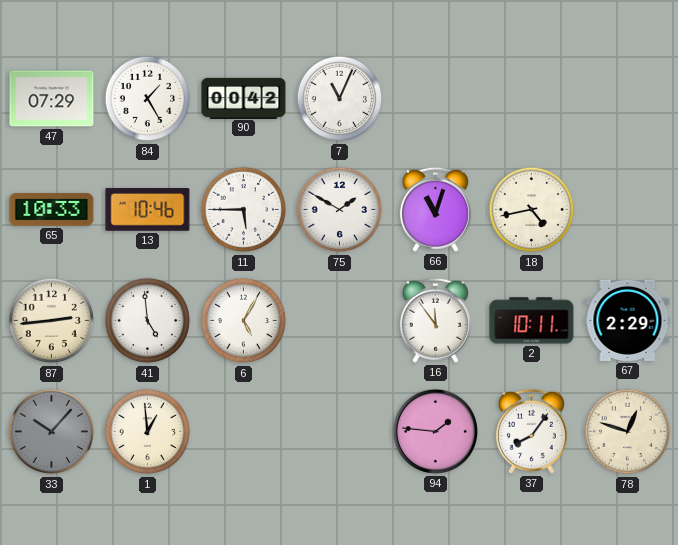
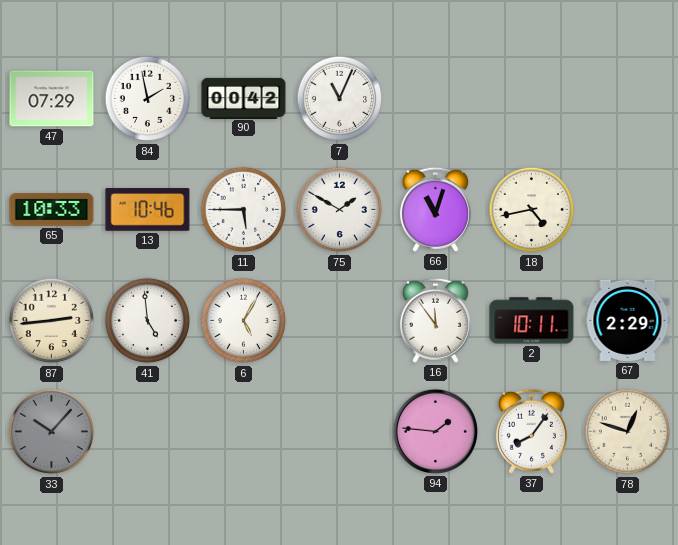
84: 1:25 -> 1:58
1: 12:59 -> none
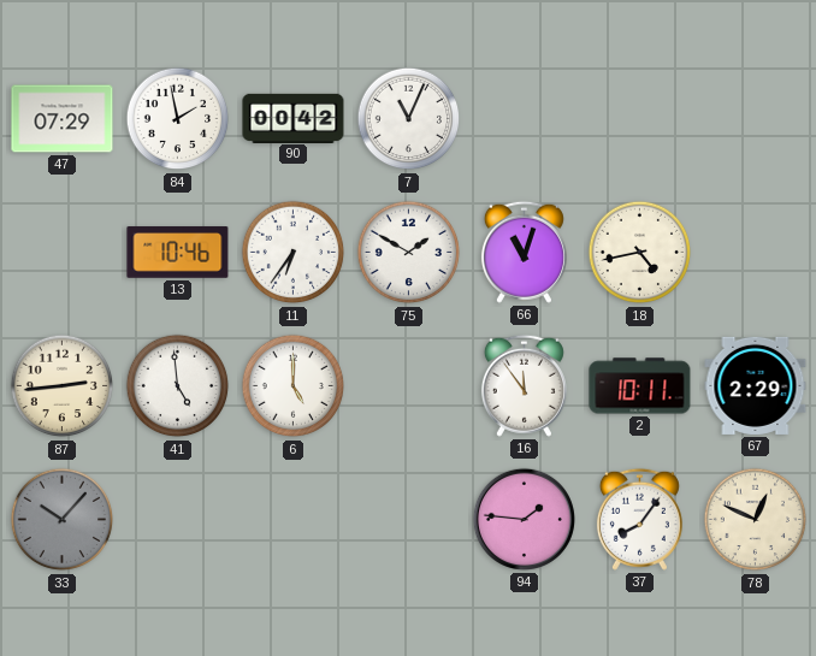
65: 10:33 -> none
11: 5:45 -> 6:36
6: 5:05 -> 5:00
78: 12:48 -> 12:49
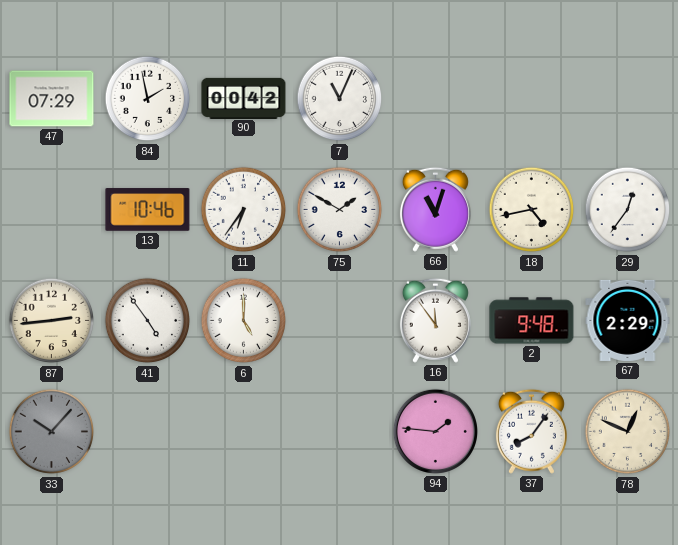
29: none -> 12:36
41: 4:59 -> 4:54
2: 10:11 -> 9:48
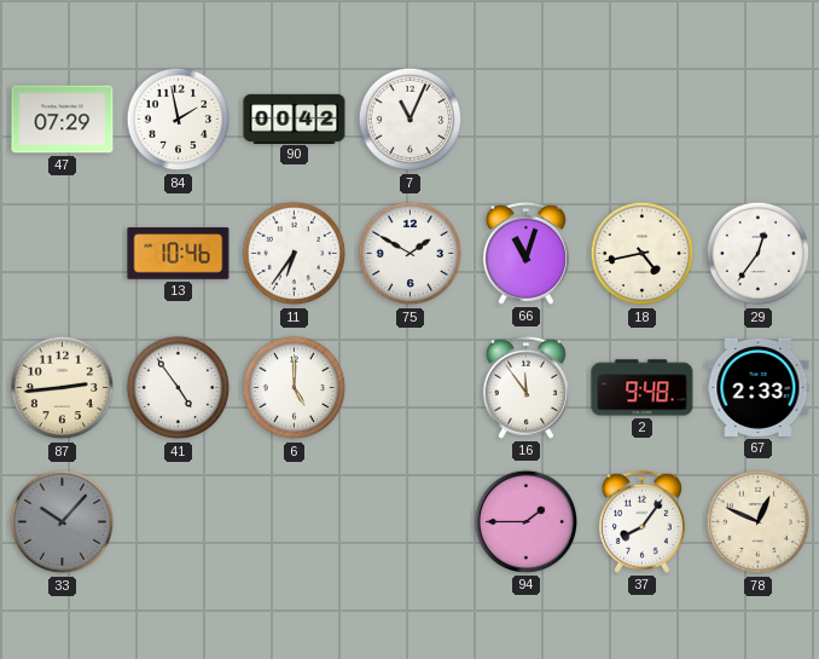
67: 2:29 -> 2:33
94: 1:46 -> 1:45
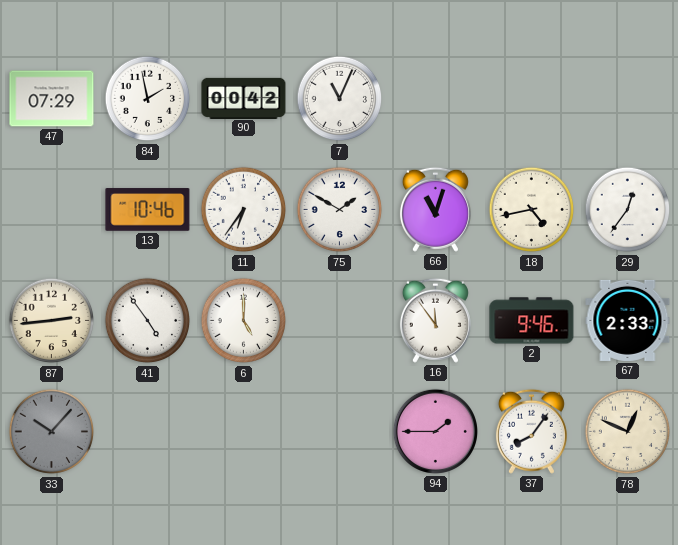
2: 9:48 -> 9:46
